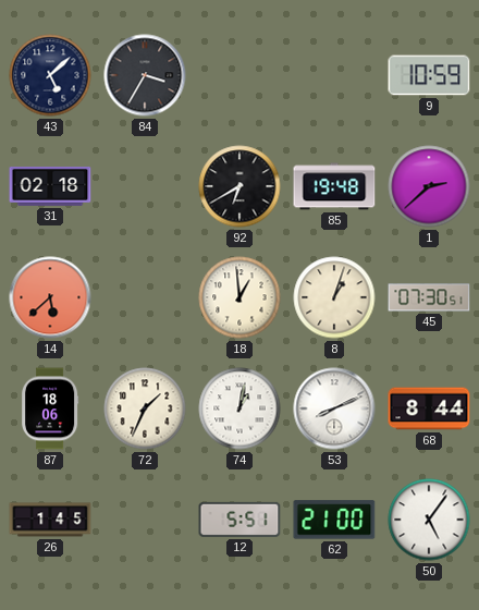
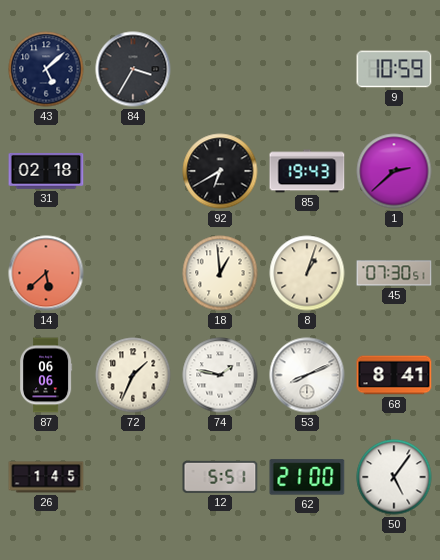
85: 19:48 -> 19:43
87: 18:06 -> 06:06
74: 1:02 -> 1:47
68: 8:44 -> 8:41
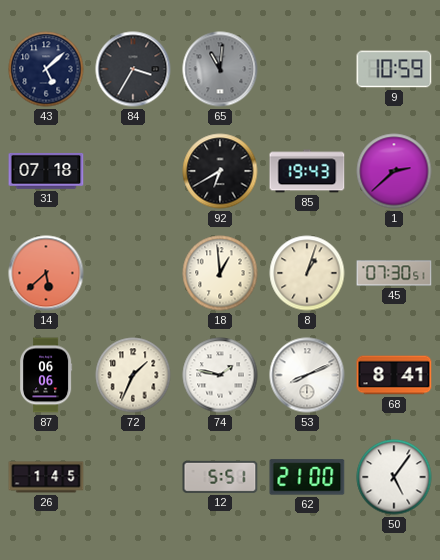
65: none -> 11:01
31: 02:18 -> 07:18
